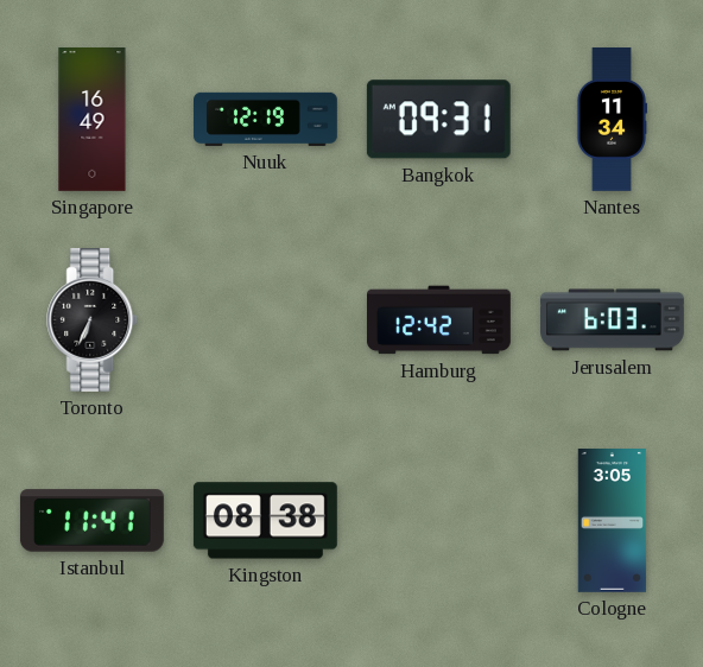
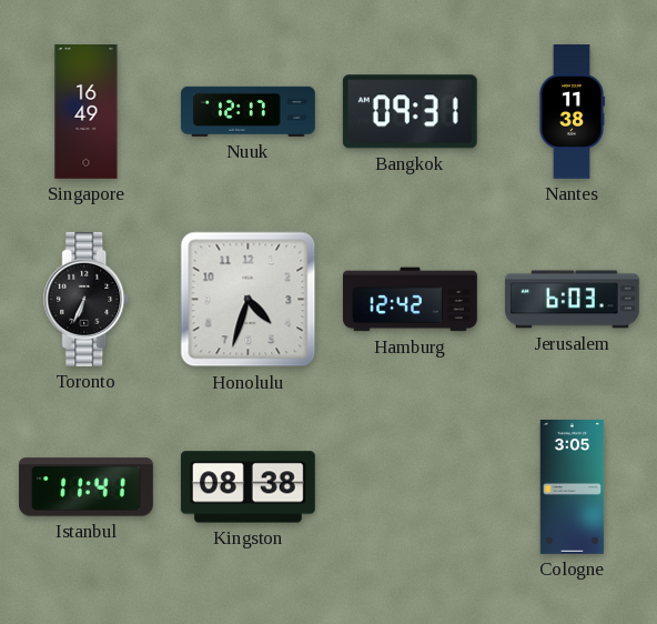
Nuuk: 12:19 -> 12:17
Nantes: 11:34 -> 11:38
Honolulu: none -> 4:33
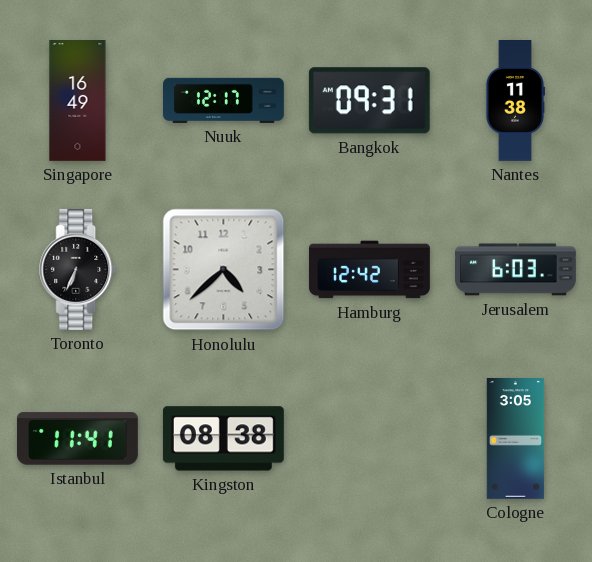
Honolulu: 4:33 -> 4:38
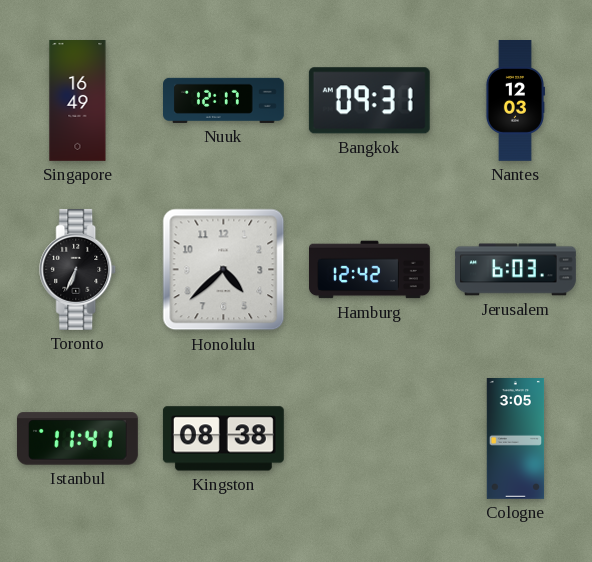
Nantes: 11:38 -> 12:03
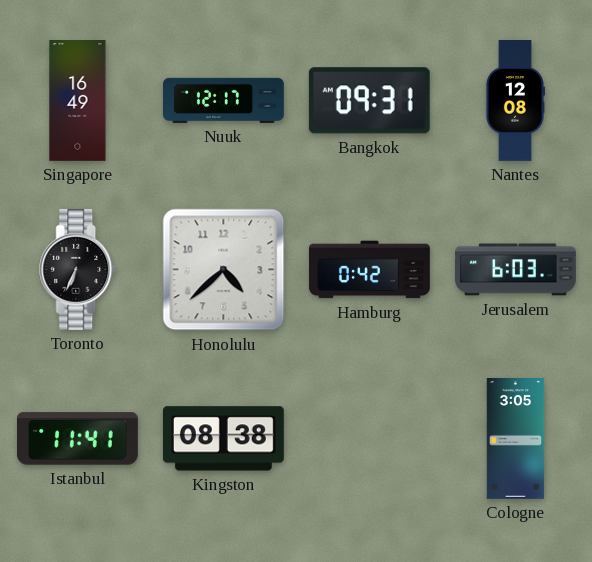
Nantes: 12:03 -> 12:08
Hamburg: 12:42 -> 0:42
